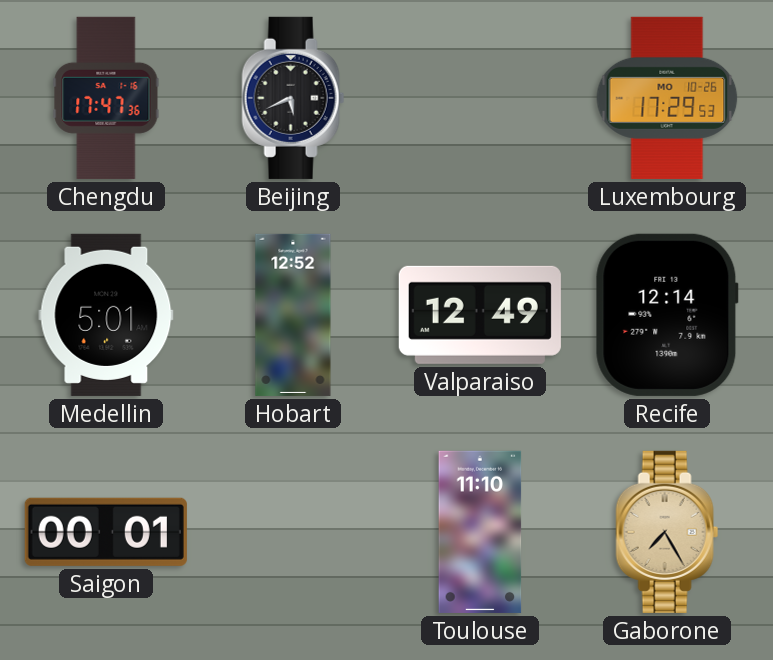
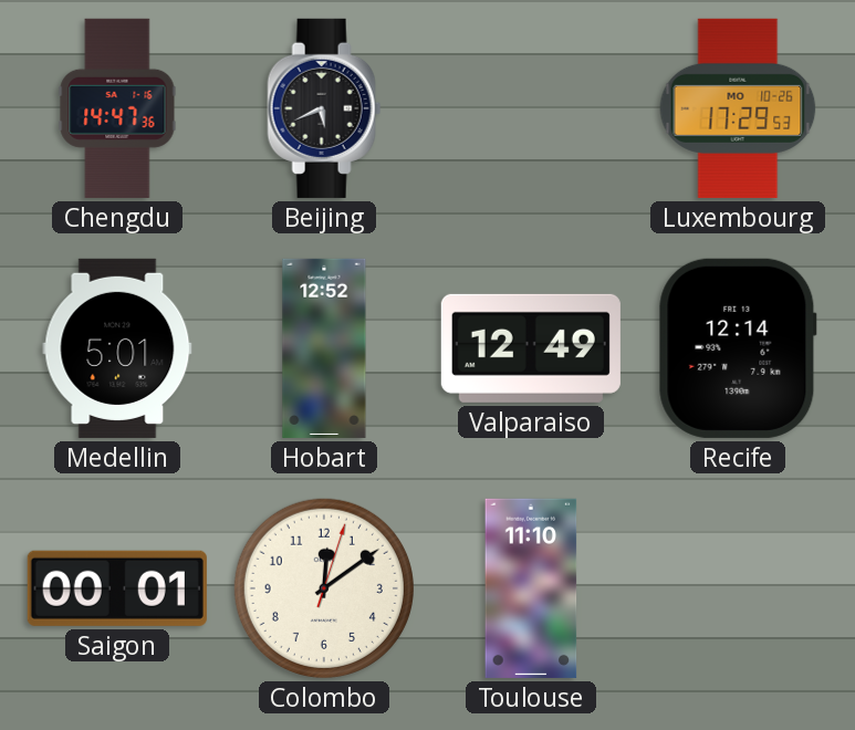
Chengdu: 17:47 -> 14:47
Colombo: none -> 12:09
Gaborone: 7:25 -> none
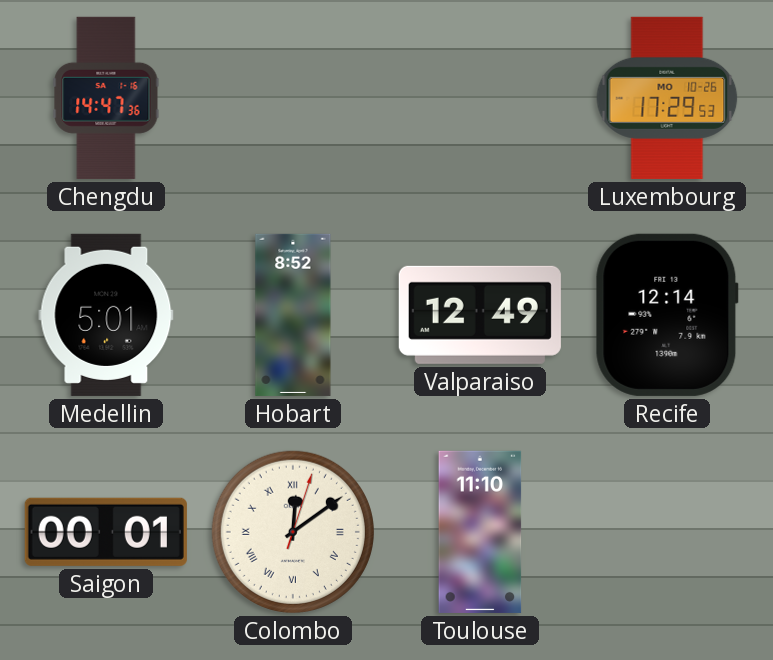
Beijing: 5:41 -> none
Hobart: 12:52 -> 8:52
Colombo numerals: Arabic -> Roman
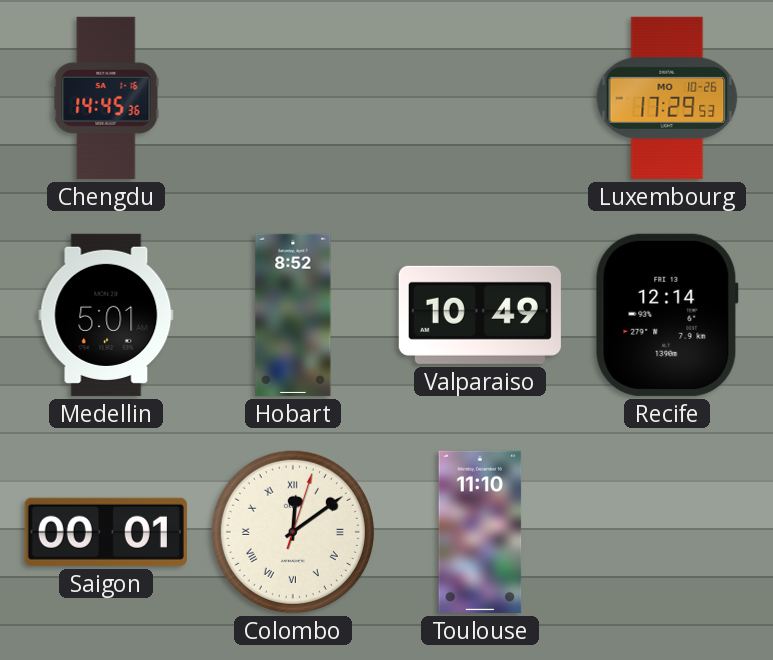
Chengdu: 14:47 -> 14:45
Valparaiso: 12:49 -> 10:49
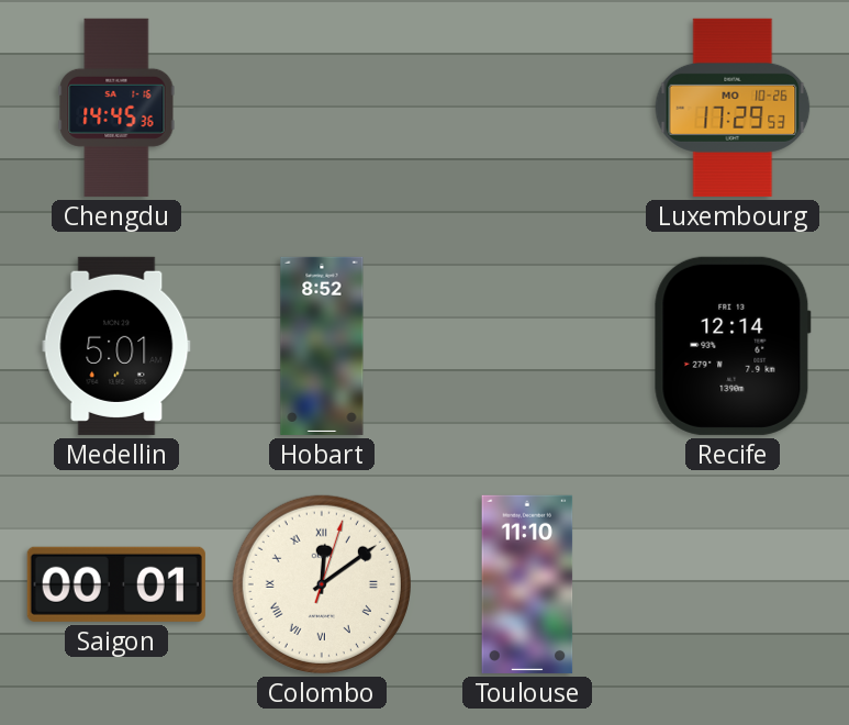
Valparaiso: 10:49 -> none
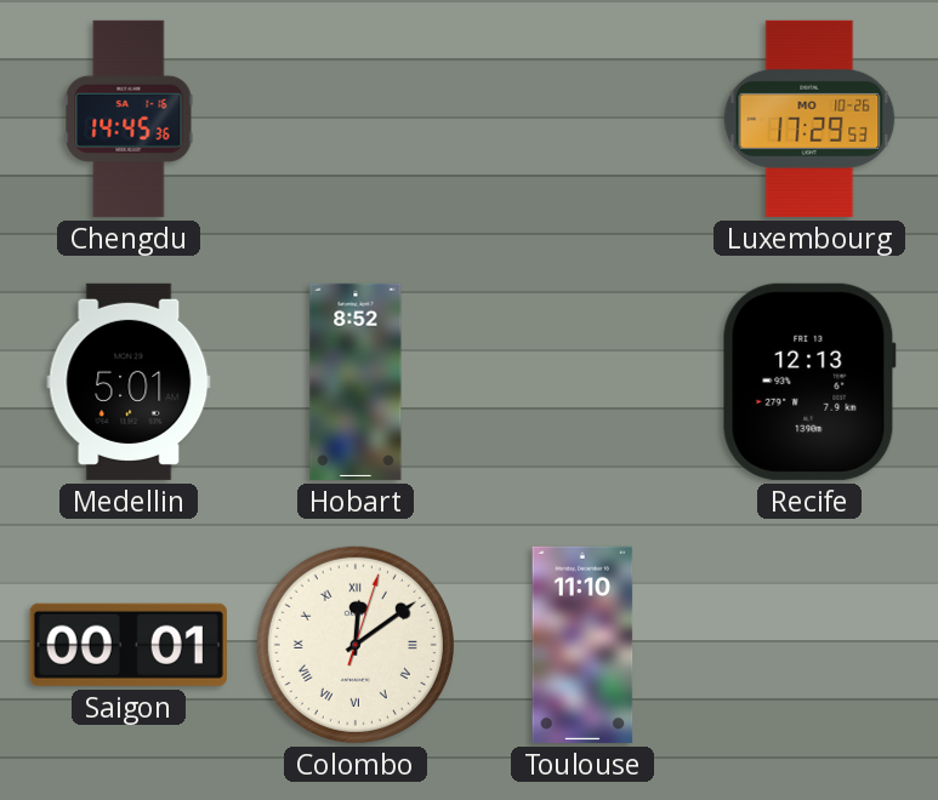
Recife: 12:14 -> 12:13
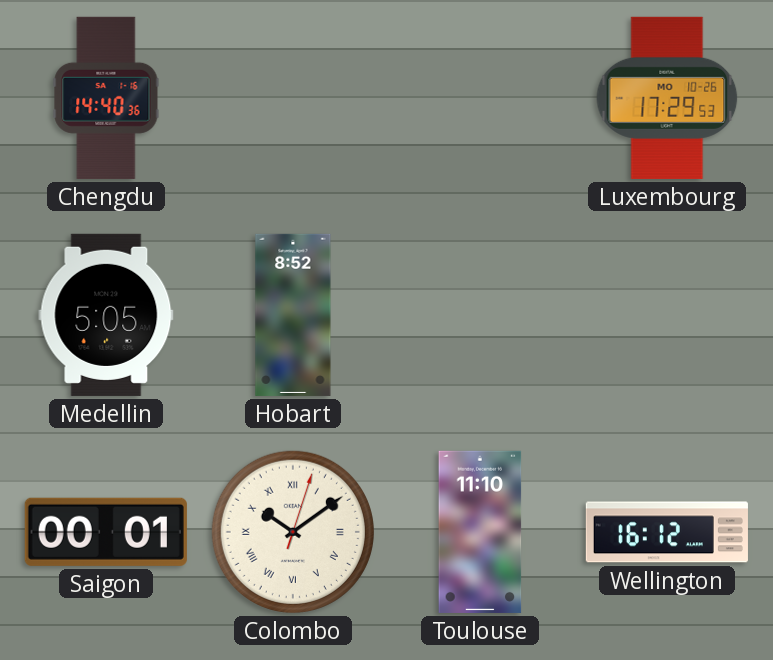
Chengdu: 14:45 -> 14:40
Medellin: 5:01 -> 5:05
Recife: 12:13 -> none
Colombo: 12:09 -> 10:09
Wellington: none -> 16:12
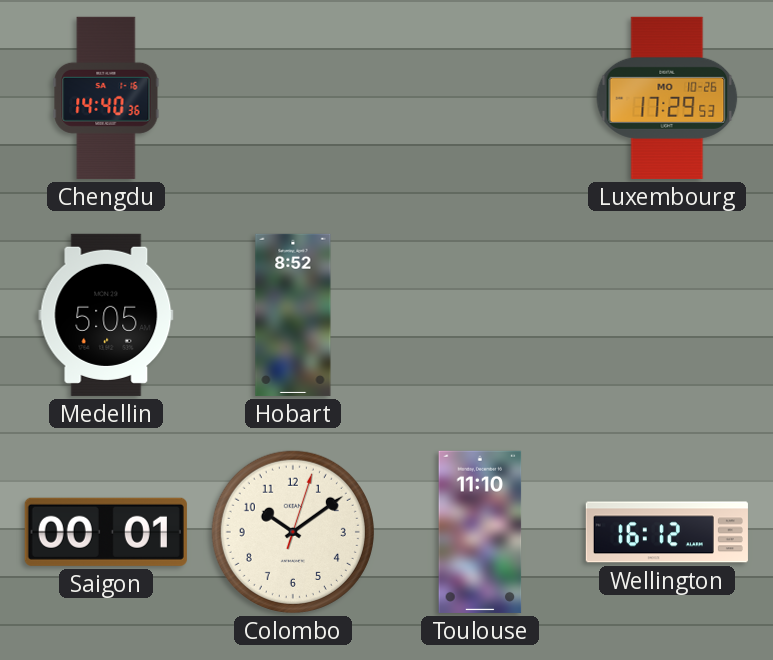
Colombo numerals: Roman -> Arabic
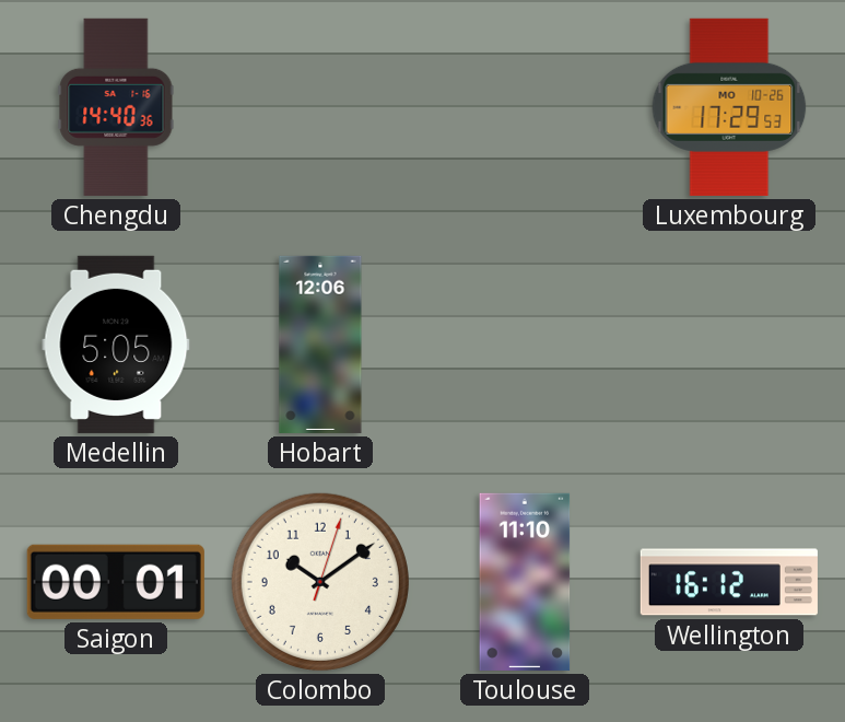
Hobart: 8:52 -> 12:06
